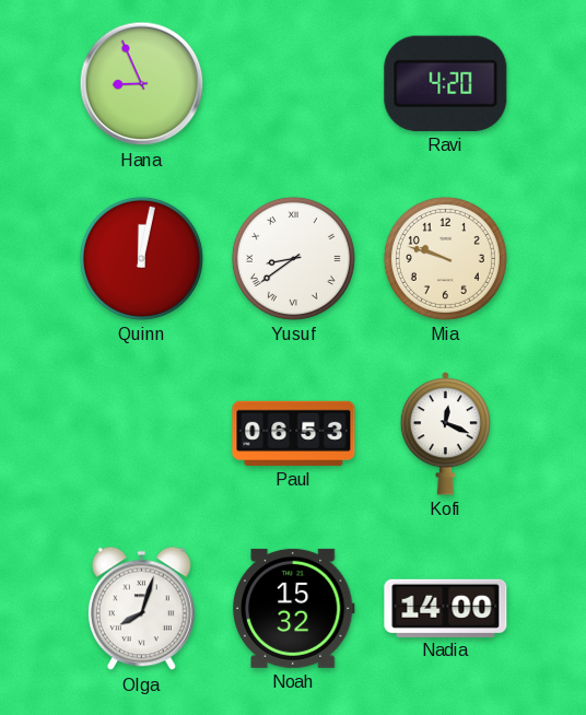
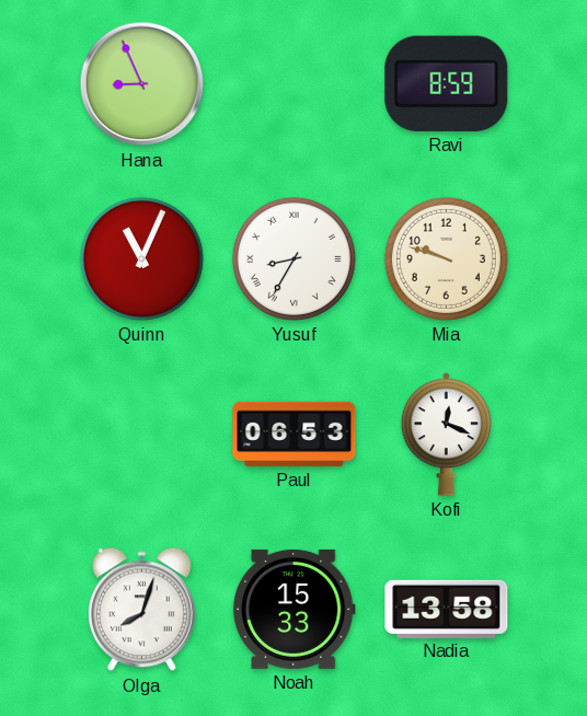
Ravi: 4:20 -> 8:59
Quinn: 12:02 -> 11:04
Yusuf: 8:39 -> 8:35
Noah: 15:32 -> 15:33
Nadia: 14:00 -> 13:58
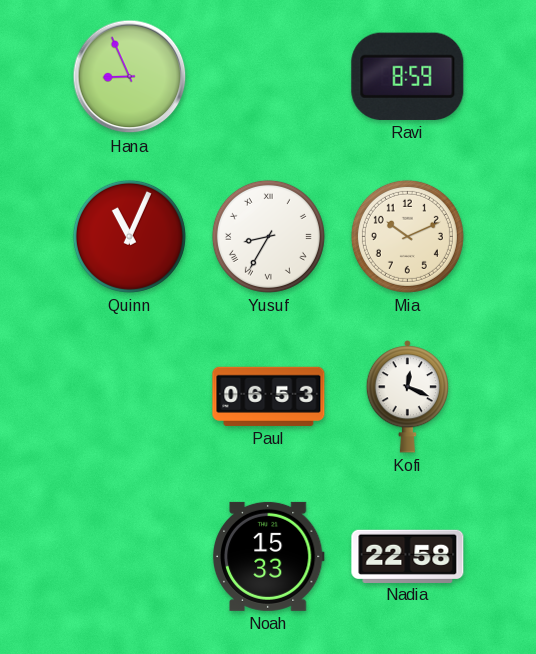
Mia: 9:48 -> 10:11
Olga: 8:03 -> none
Nadia: 13:58 -> 22:58
